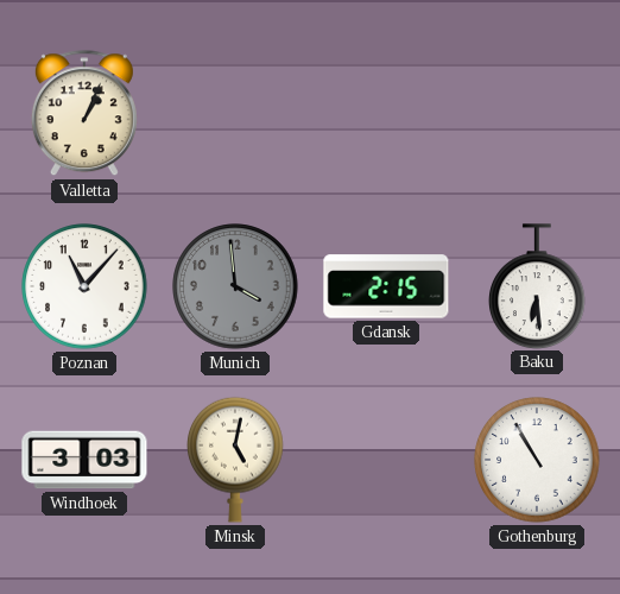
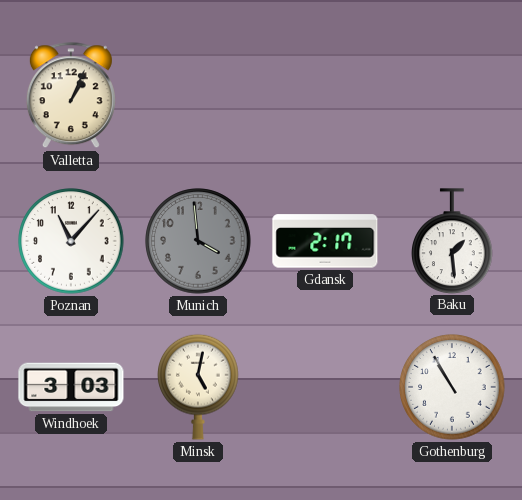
Gdansk: 2:15 -> 2:17
Baku: 6:29 -> 1:29
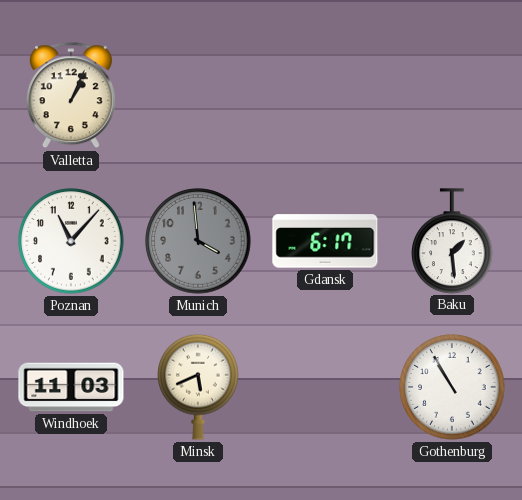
Gdansk: 2:17 -> 6:17
Windhoek: 3:03 -> 11:03
Minsk: 5:02 -> 5:41
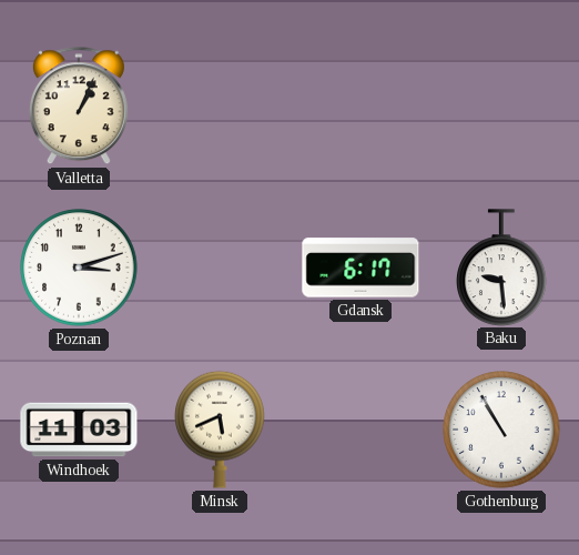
Poznan: 11:07 -> 3:12
Munich: 3:59 -> none
Baku: 1:29 -> 9:29
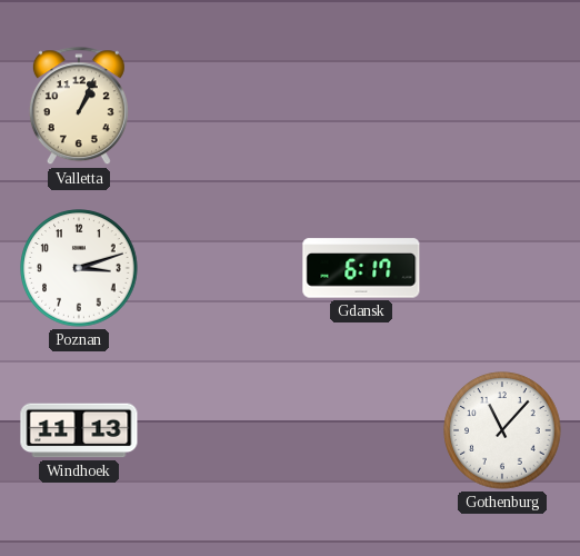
Baku: 9:29 -> none
Windhoek: 11:03 -> 11:13
Minsk: 5:41 -> none
Gothenburg: 10:55 -> 11:07
